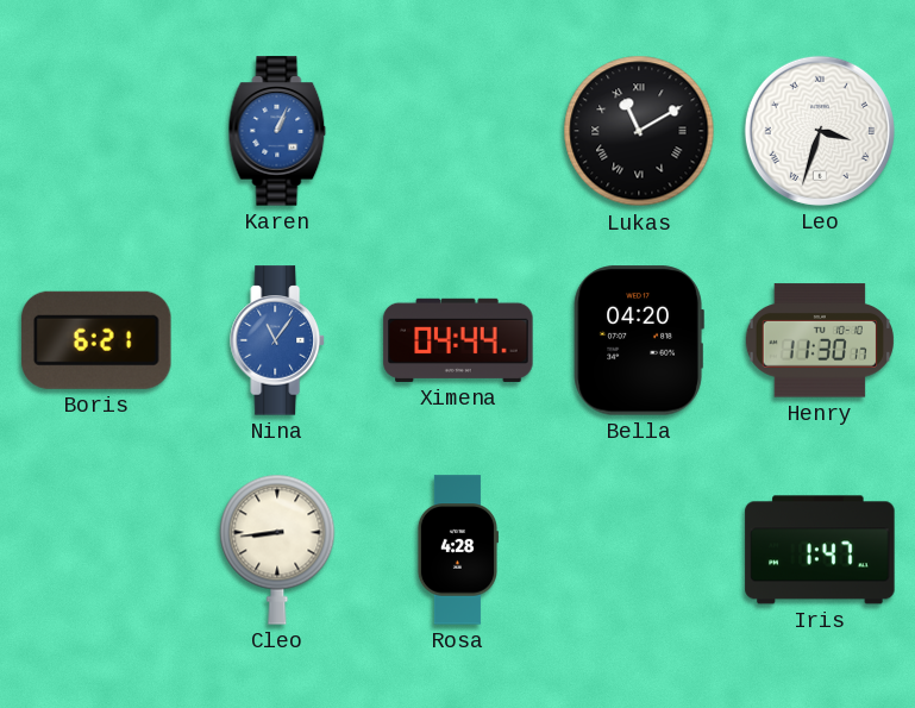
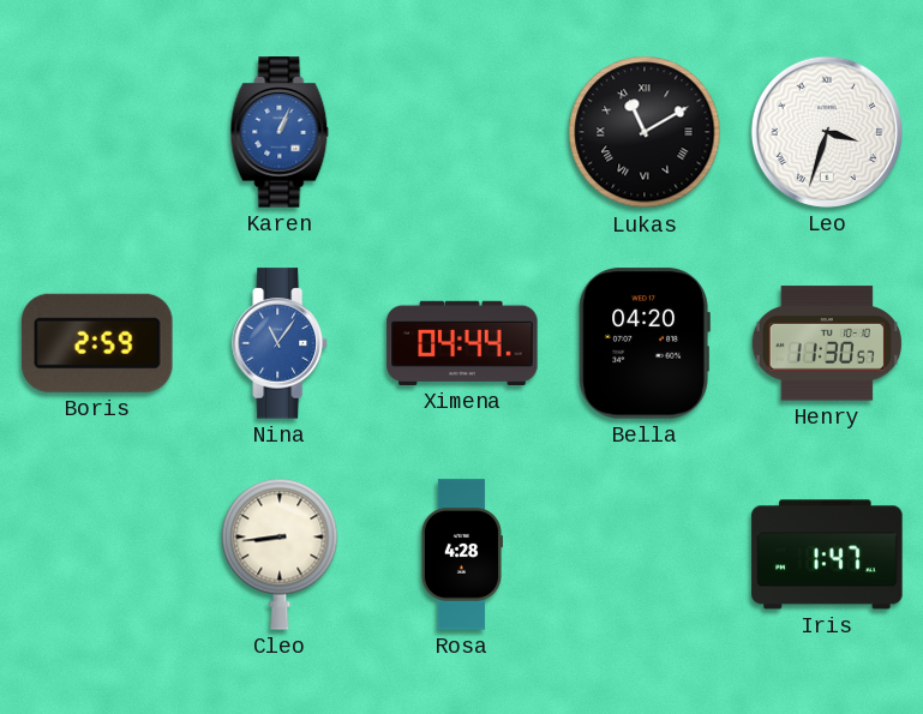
Boris: 6:21 -> 2:59
Henry: 11:30:17 -> 11:30:57
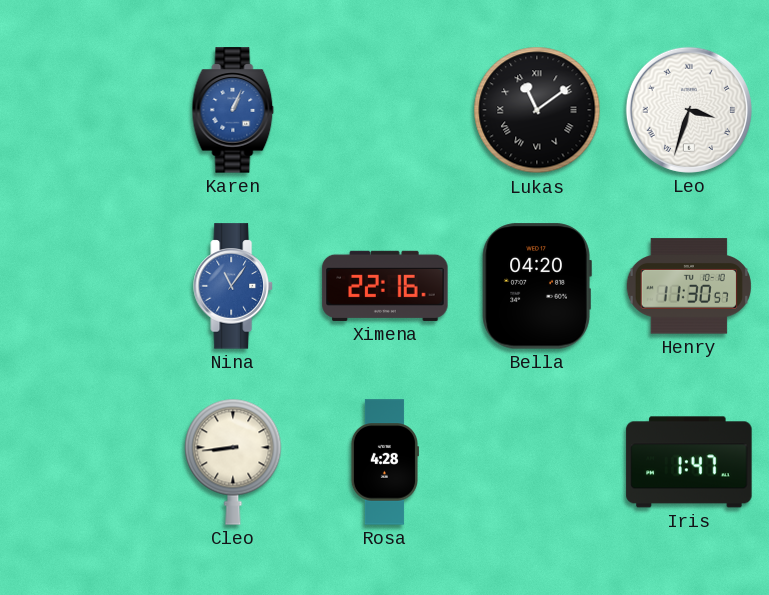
Lukas: 11:10 -> 11:09
Boris: 2:59 -> none
Ximena: 04:44 -> 22:16
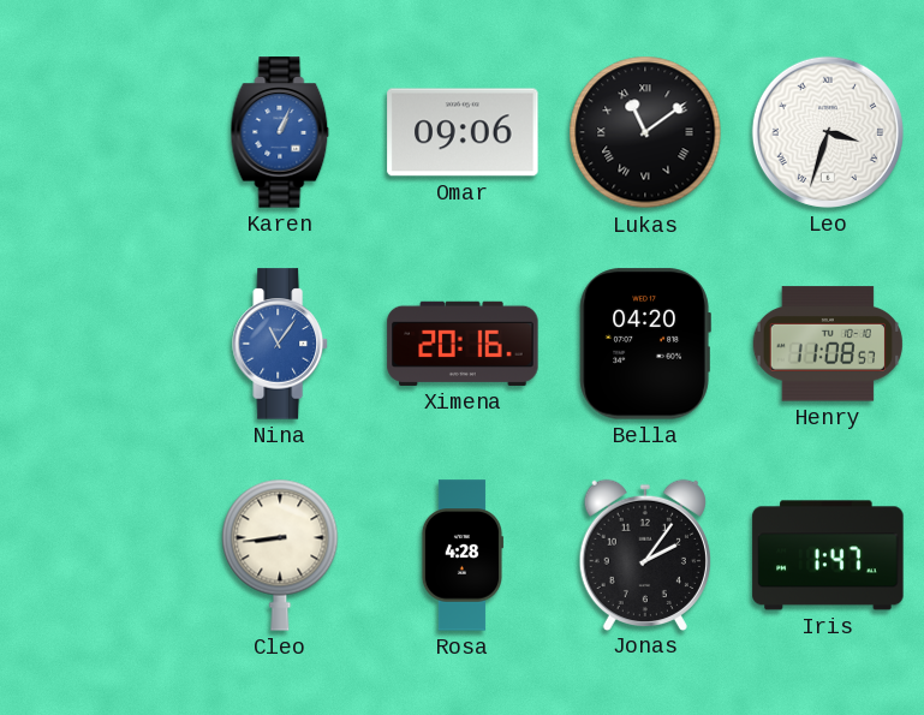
Omar: none -> 09:06
Ximena: 22:16 -> 20:16
Henry: 11:30 -> 11:08
Jonas: none -> 2:06
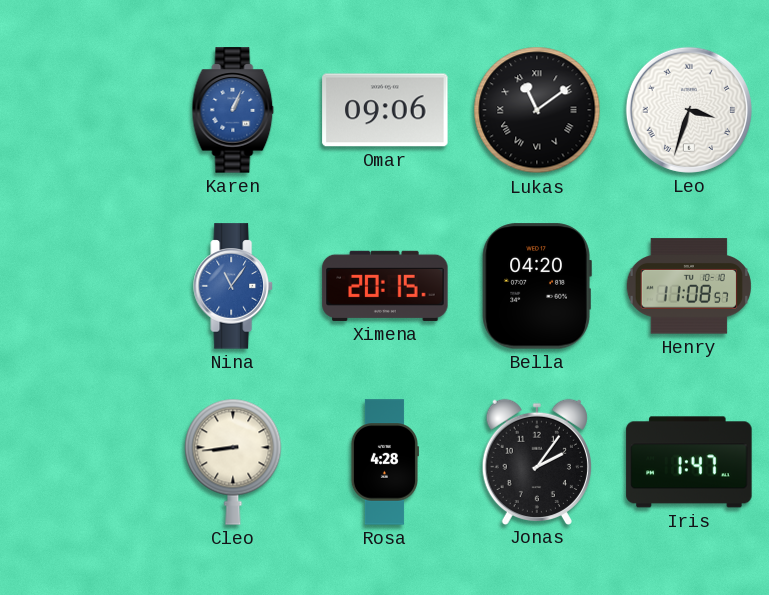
Ximena: 20:16 -> 20:15
